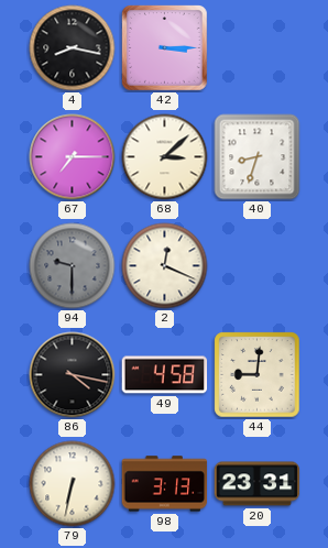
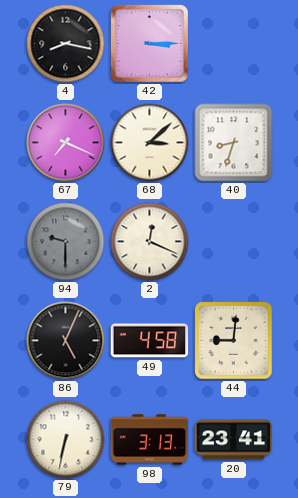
67: 7:15 -> 7:19
86: 4:17 -> 5:04
20: 23:31 -> 23:41
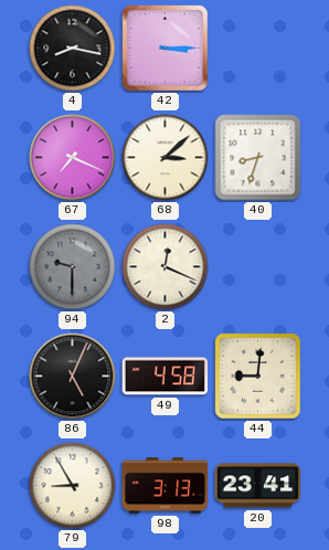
79: 6:32 -> 8:55
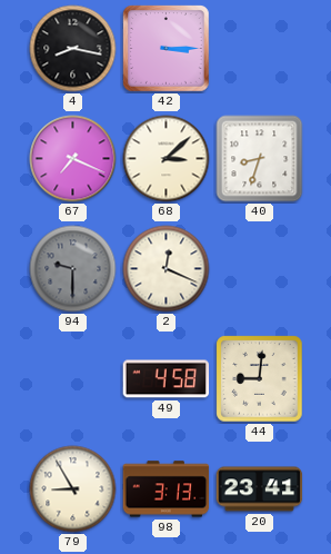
86: 5:04 -> none
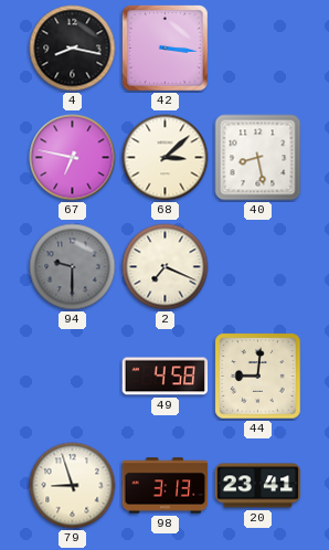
42: 3:15 -> 3:16
67: 7:19 -> 6:47
40: 8:33 -> 8:28
2: 12:19 -> 7:19
79: 8:55 -> 8:57
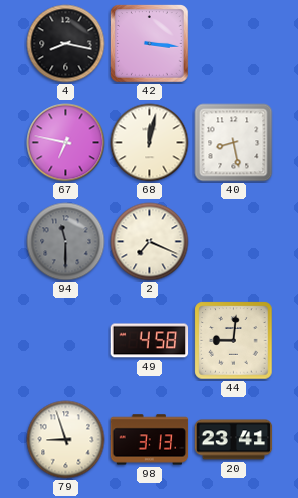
68: 3:08 -> 12:02
94: 9:30 -> 11:30
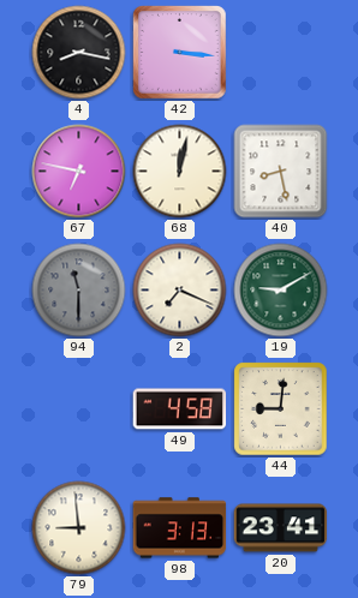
19: none -> 9:10
79: 8:57 -> 8:59
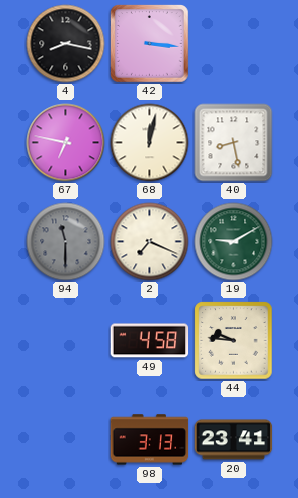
44: 9:01 -> 9:46
79: 8:59 -> none
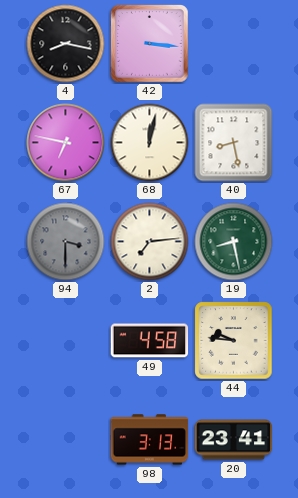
94: 11:30 -> 3:30
2: 7:19 -> 7:14
19: 9:10 -> 8:28
